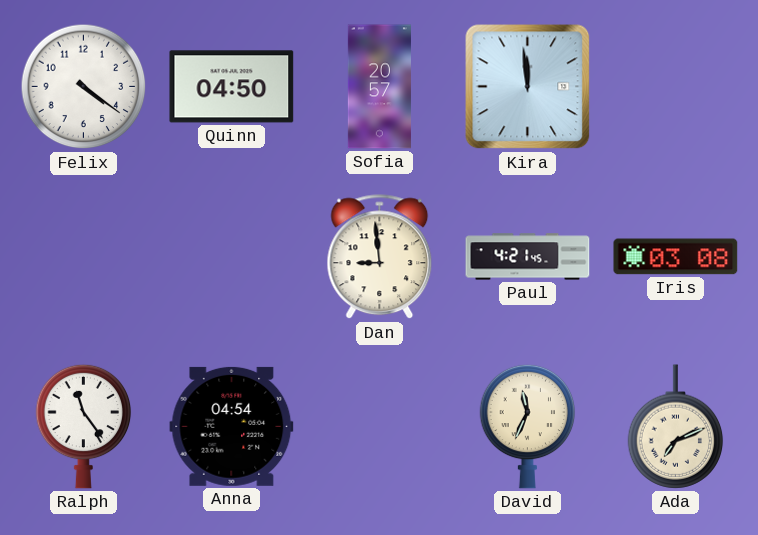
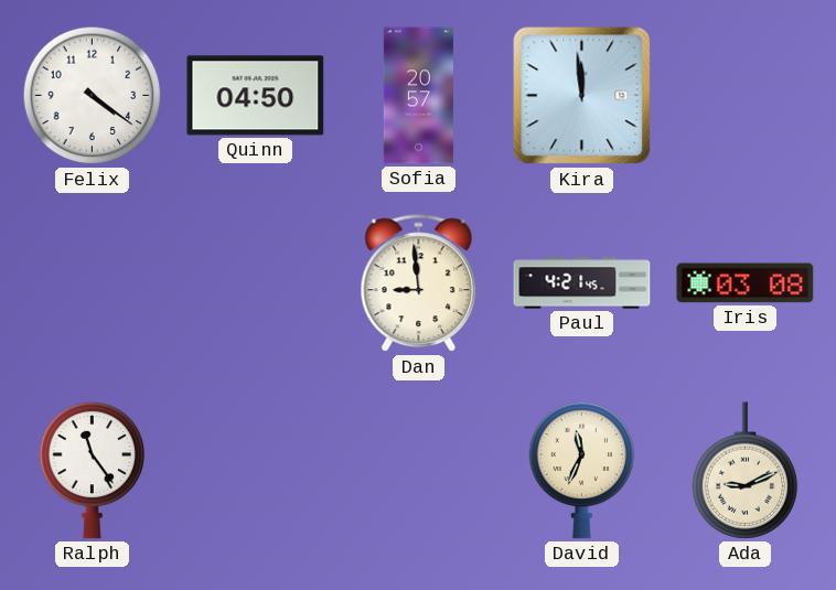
Anna: 04:54 -> none
Ada: 7:11 -> 9:11
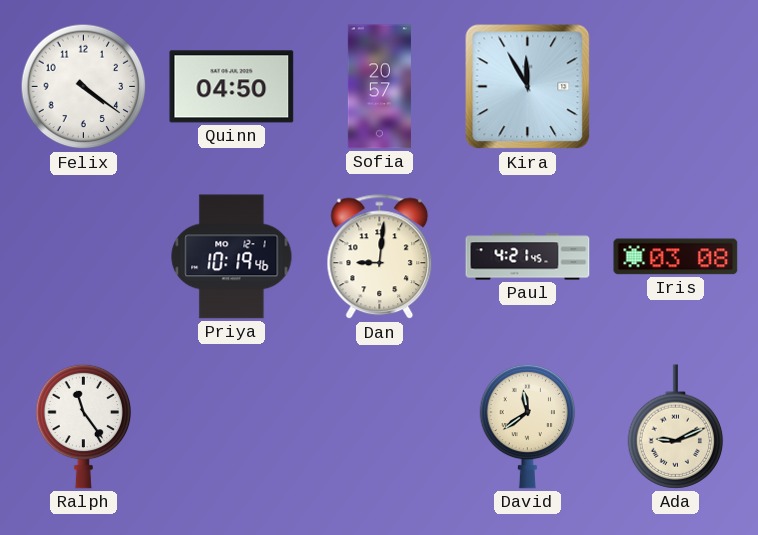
Kira: 11:59 -> 11:55
Priya: none -> 10:19
Dan: 8:59 -> 9:01
David: 11:34 -> 11:39
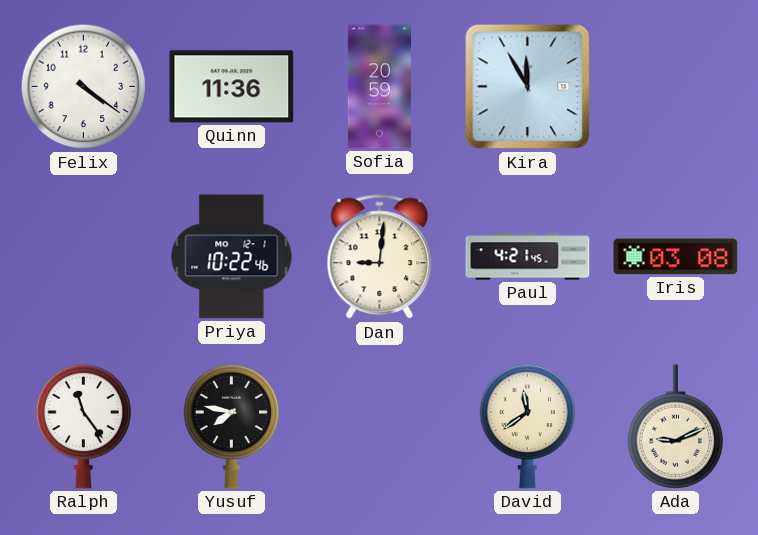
Quinn: 04:50 -> 11:36
Sofia: 20:57 -> 20:59
Priya: 10:19 -> 10:22
Yusuf: none -> 7:47
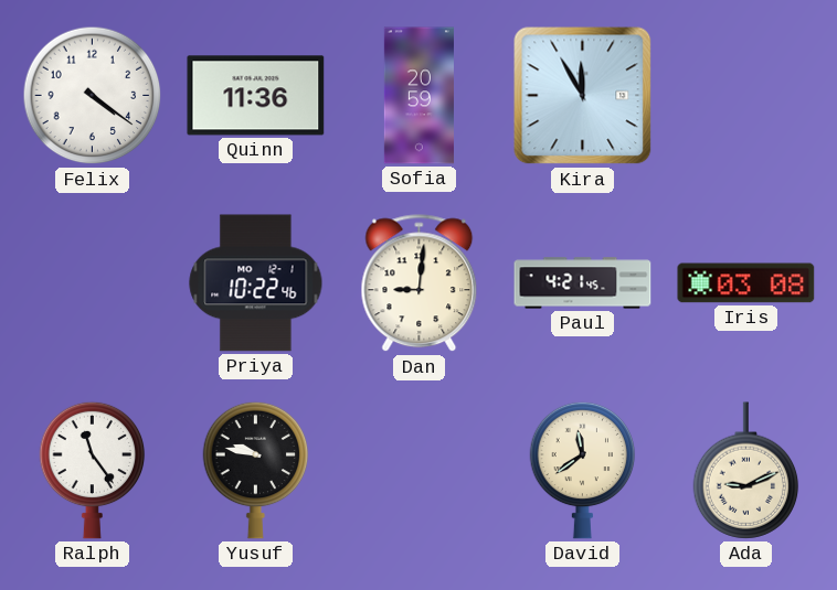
Yusuf: 7:47 -> 9:47
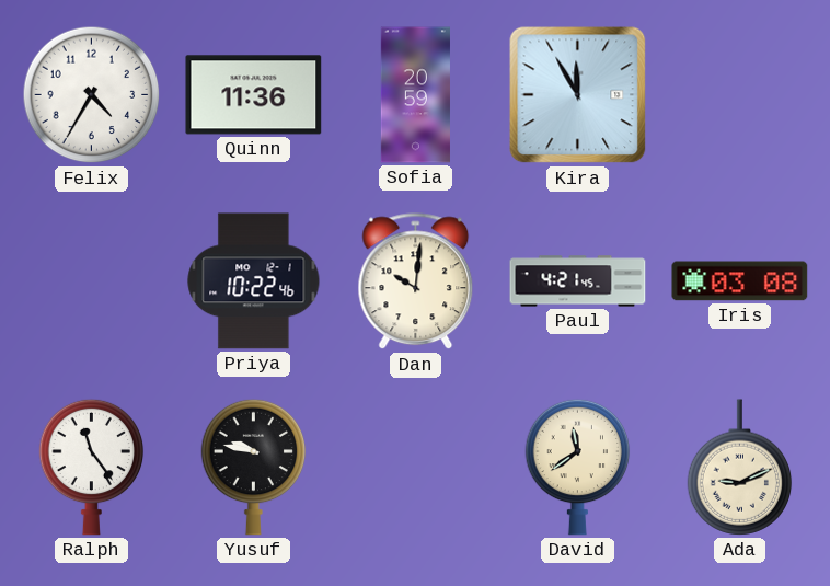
Felix: 4:21 -> 4:35
Dan: 9:01 -> 10:01
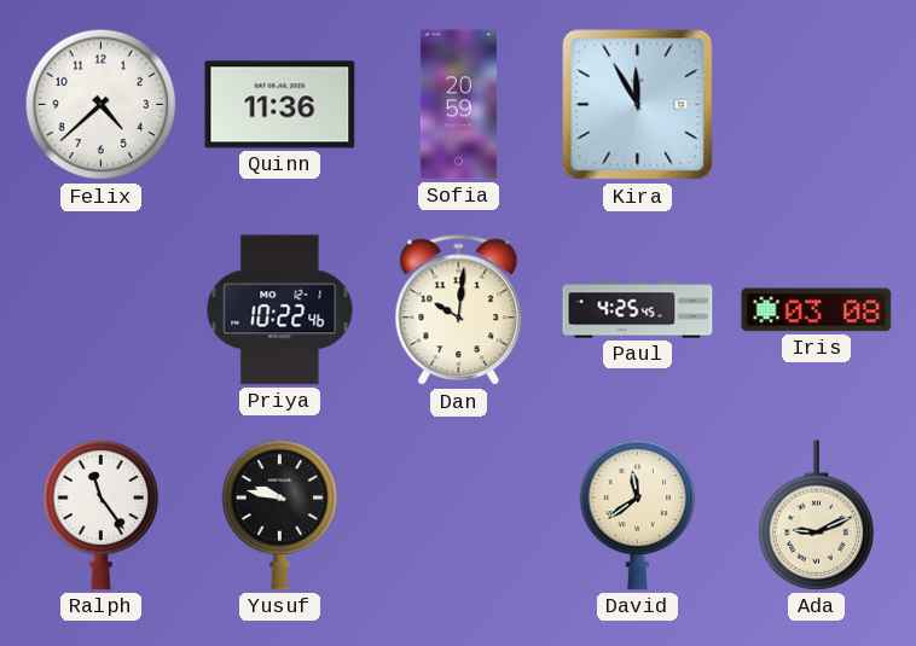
Felix: 4:35 -> 4:38
Paul: 4:21 -> 4:25
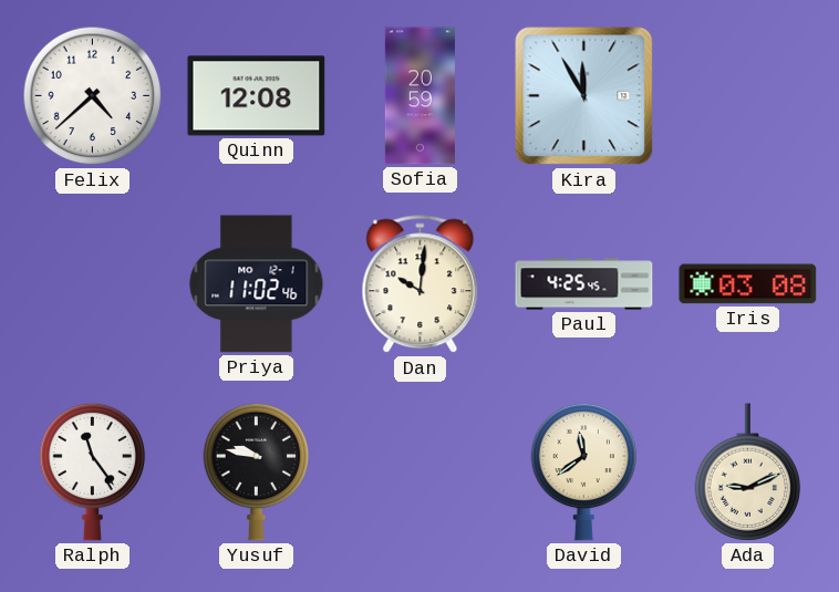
Quinn: 11:36 -> 12:08
Priya: 10:22 -> 11:02
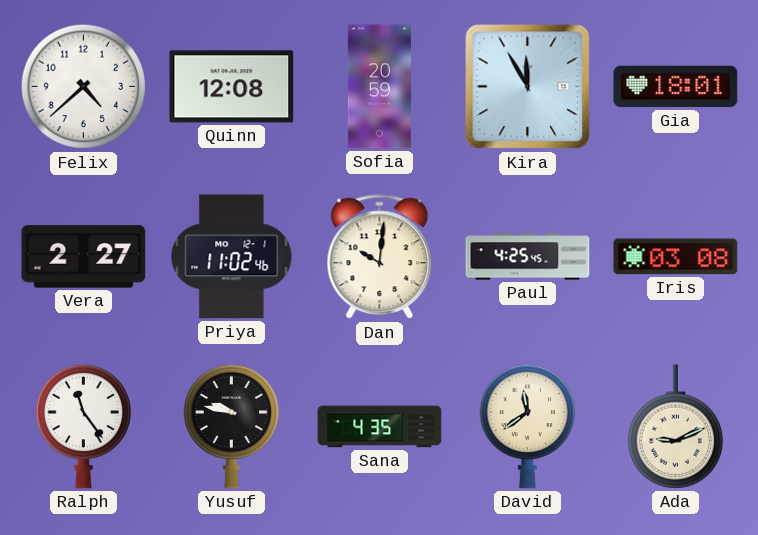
Gia: none -> 18:01
Vera: none -> 2:27
Sana: none -> 4:35
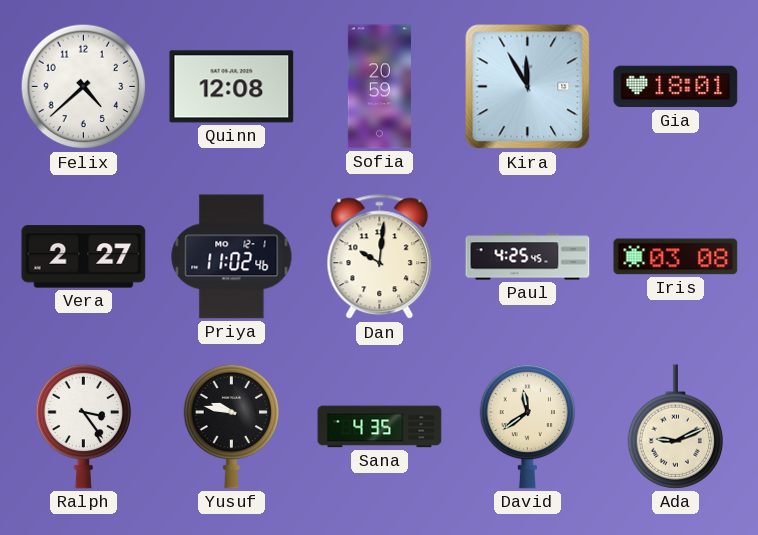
Ralph: 11:24 -> 3:24
